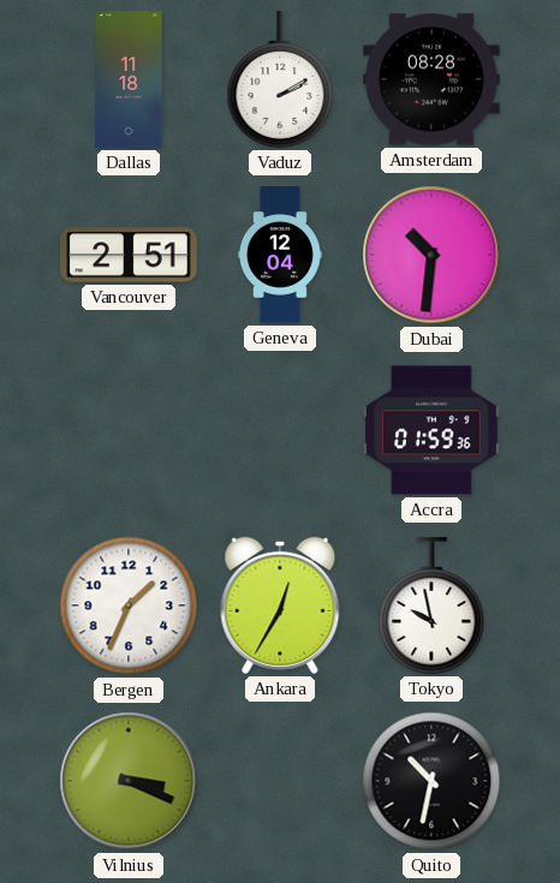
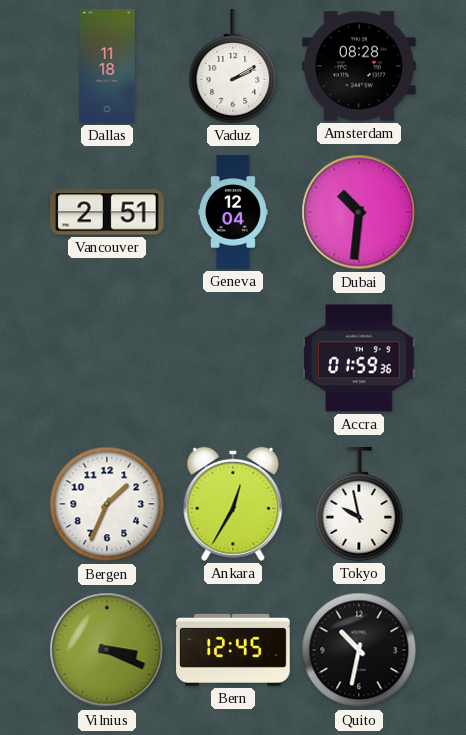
Bern: none -> 12:45
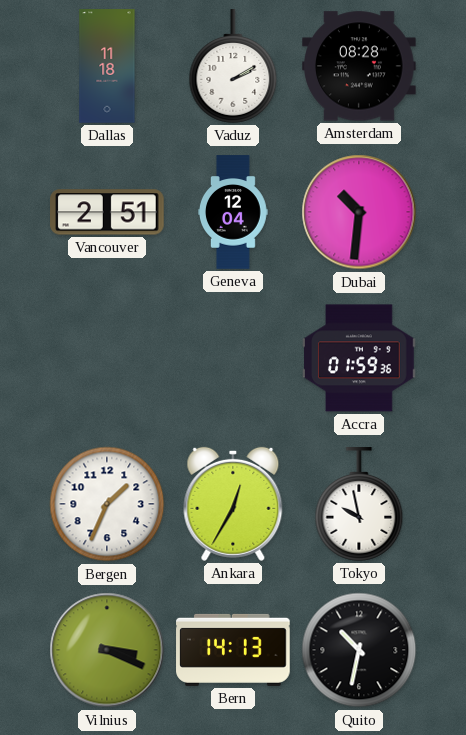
Bern: 12:45 -> 14:13
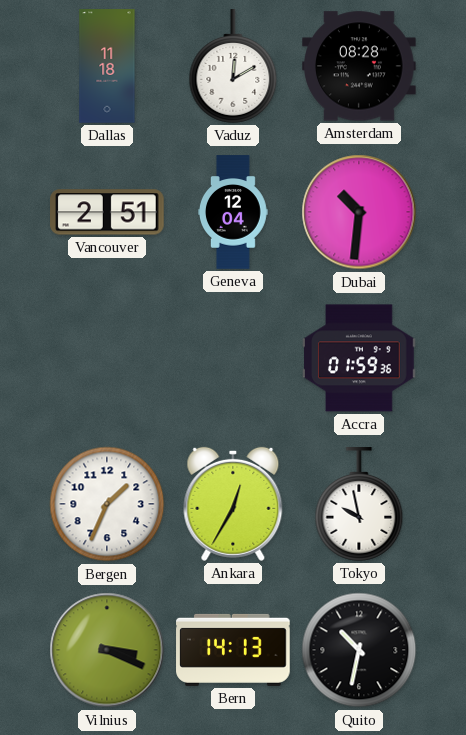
Vaduz: 2:10 -> 12:10
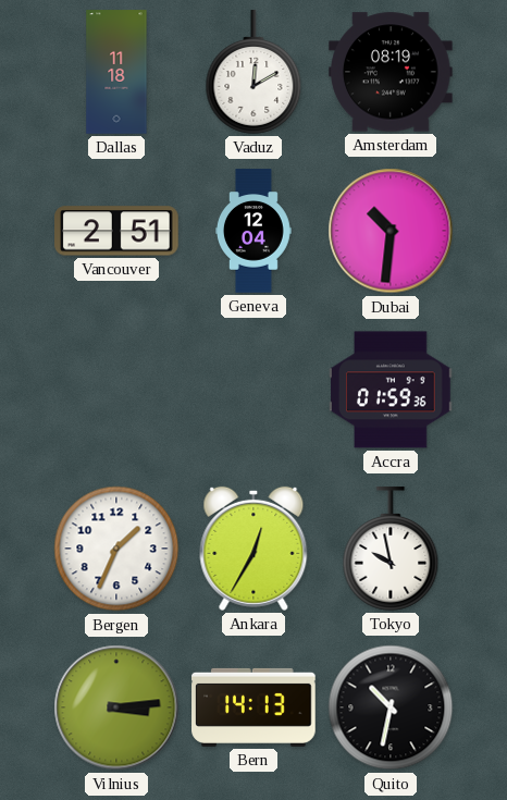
Amsterdam: 08:28 -> 08:19
Vilnius: 3:19 -> 3:14
